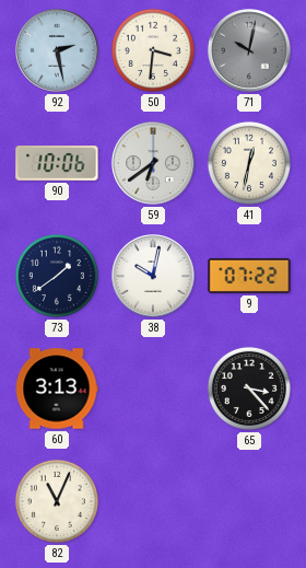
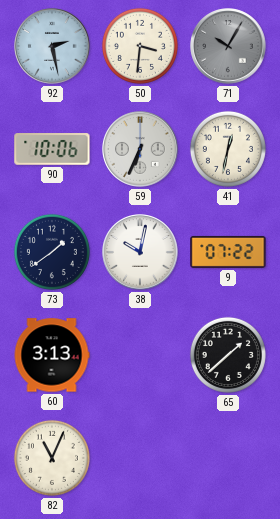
71: 10:02 -> 10:05
59: 6:39 -> 6:34
65: 3:23 -> 1:38
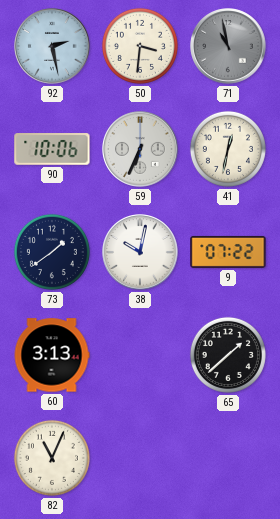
71: 10:05 -> 10:58
